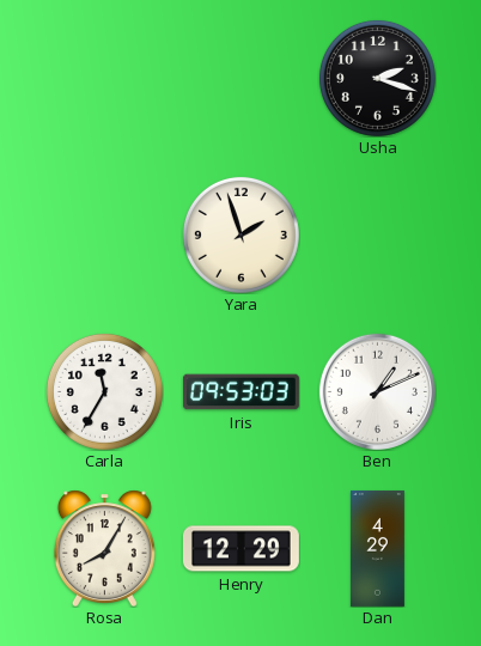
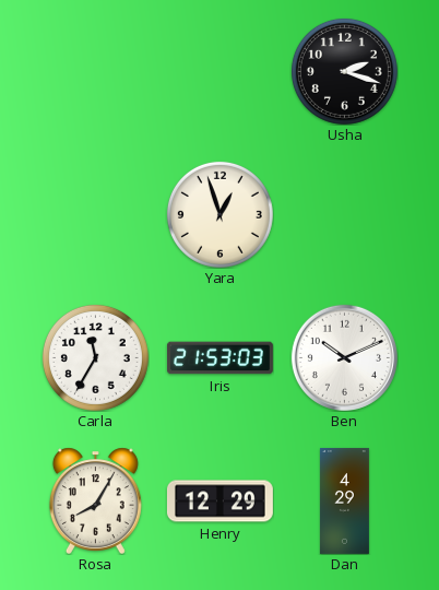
Yara: 1:57 -> 12:57
Iris: 09:53 -> 21:53
Ben: 1:11 -> 10:11
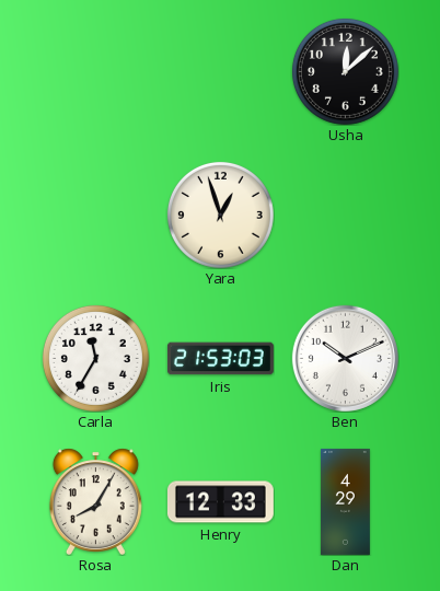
Usha: 2:18 -> 12:08
Henry: 12:29 -> 12:33
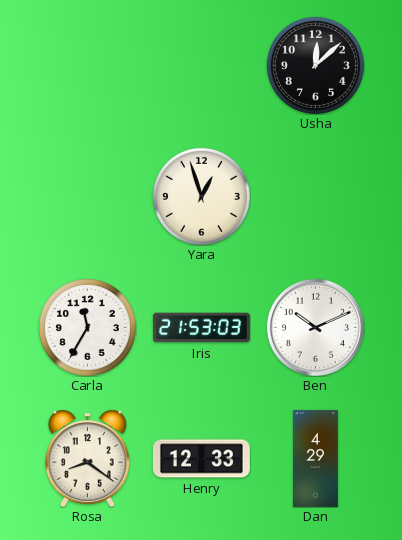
Rosa: 8:05 -> 8:21
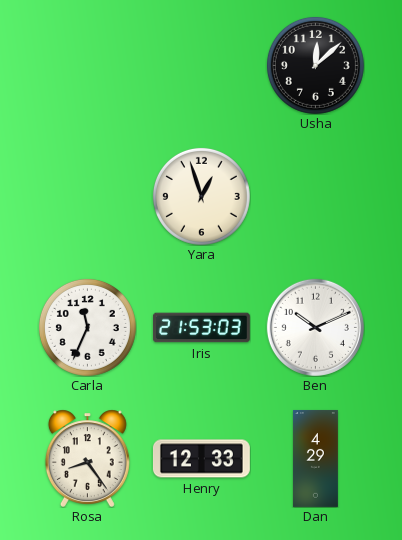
Carla: 11:35 -> 11:34
Rosa: 8:21 -> 8:24
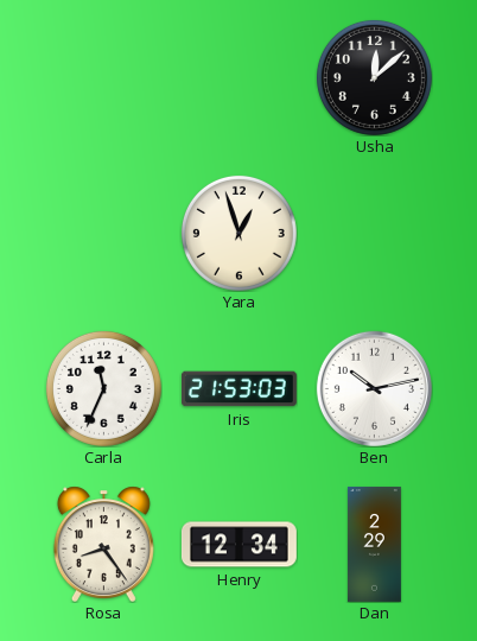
Ben: 10:11 -> 10:13
Henry: 12:33 -> 12:34
Dan: 4:29 -> 2:29
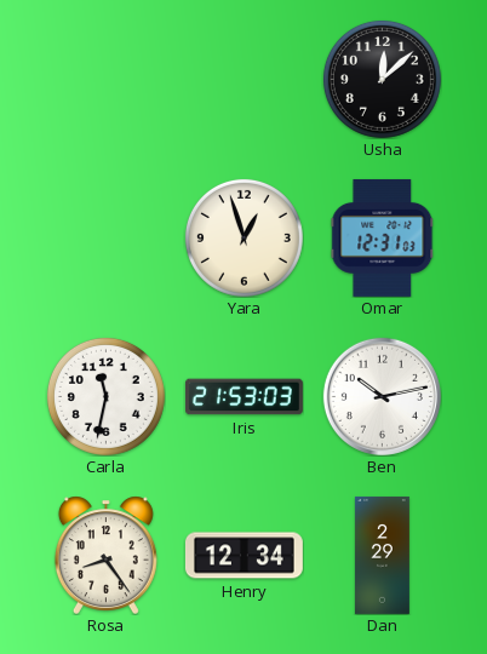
Omar: none -> 12:31
Carla: 11:34 -> 11:32
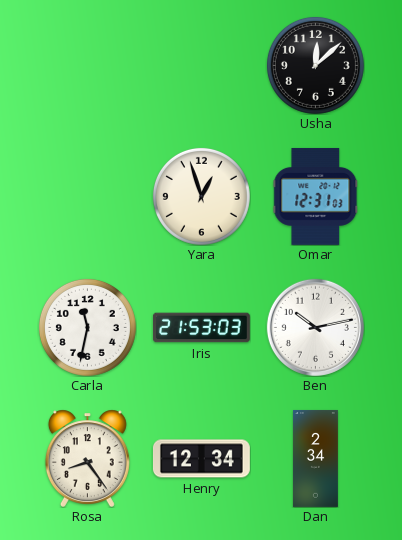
Dan: 2:29 -> 2:34
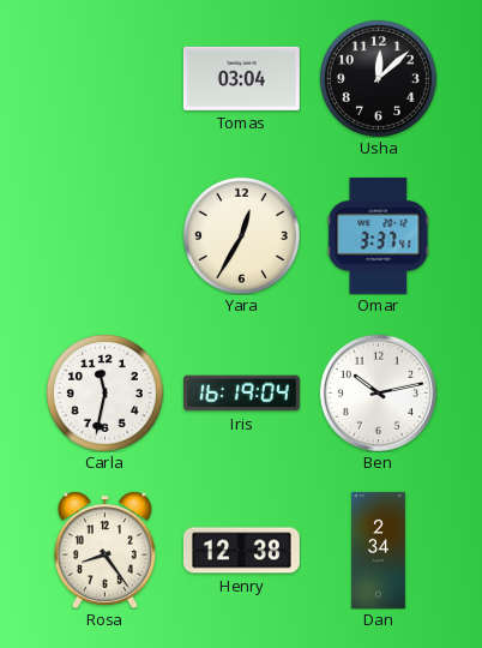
Tomas: none -> 03:04
Yara: 12:57 -> 12:35
Omar: 12:31 -> 3:37
Iris: 21:53 -> 16:19
Henry: 12:34 -> 12:38
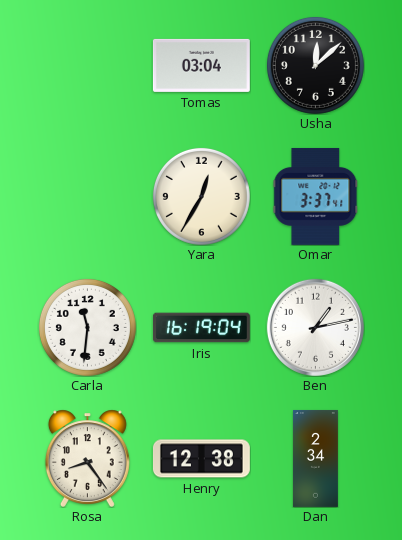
Carla: 11:32 -> 11:31
Ben: 10:13 -> 1:13
